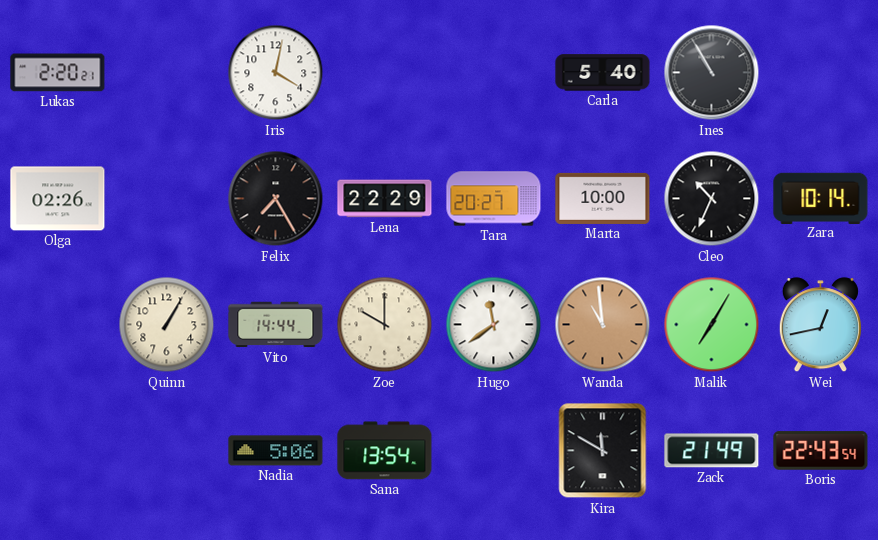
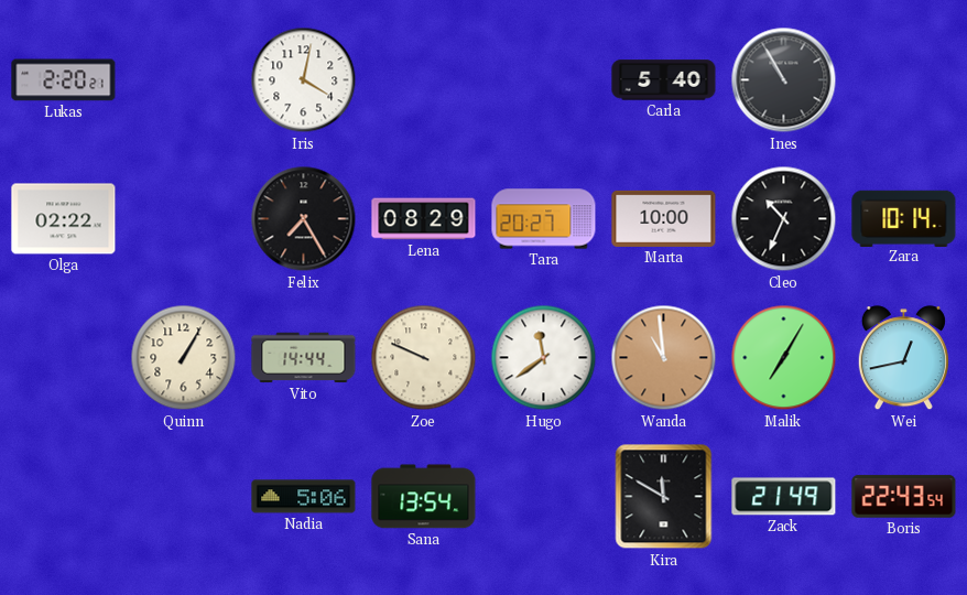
Olga: 02:26 -> 02:22
Lena: 22:29 -> 08:29
Zoe: 10:00 -> 9:49
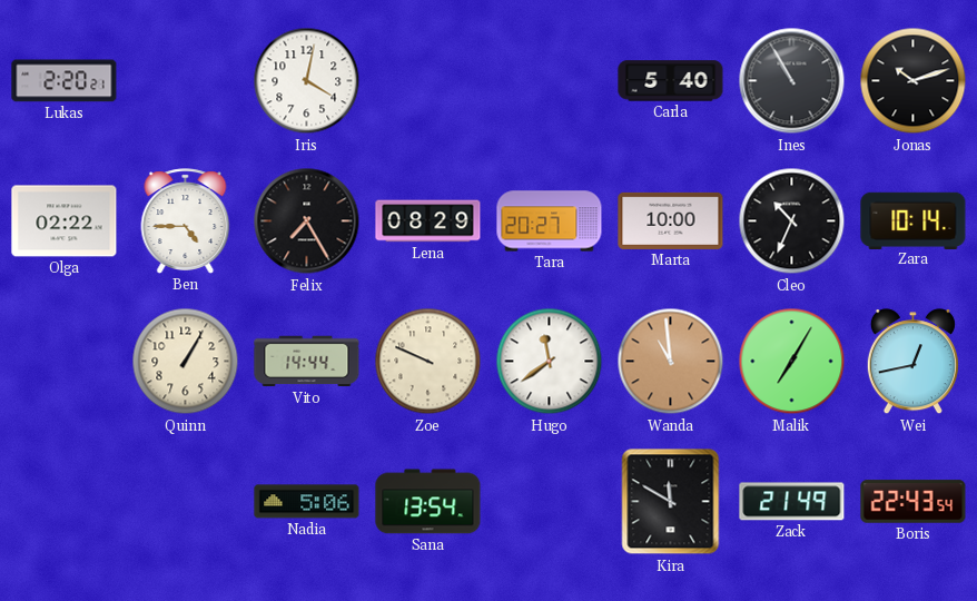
Jonas: none -> 10:12
Ben: none -> 4:45
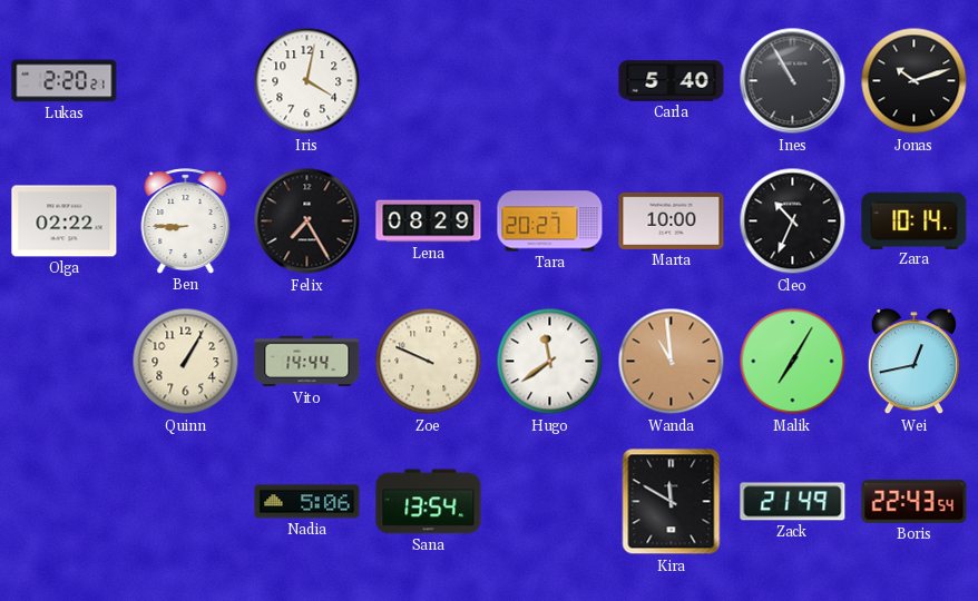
Ben: 4:45 -> 8:45
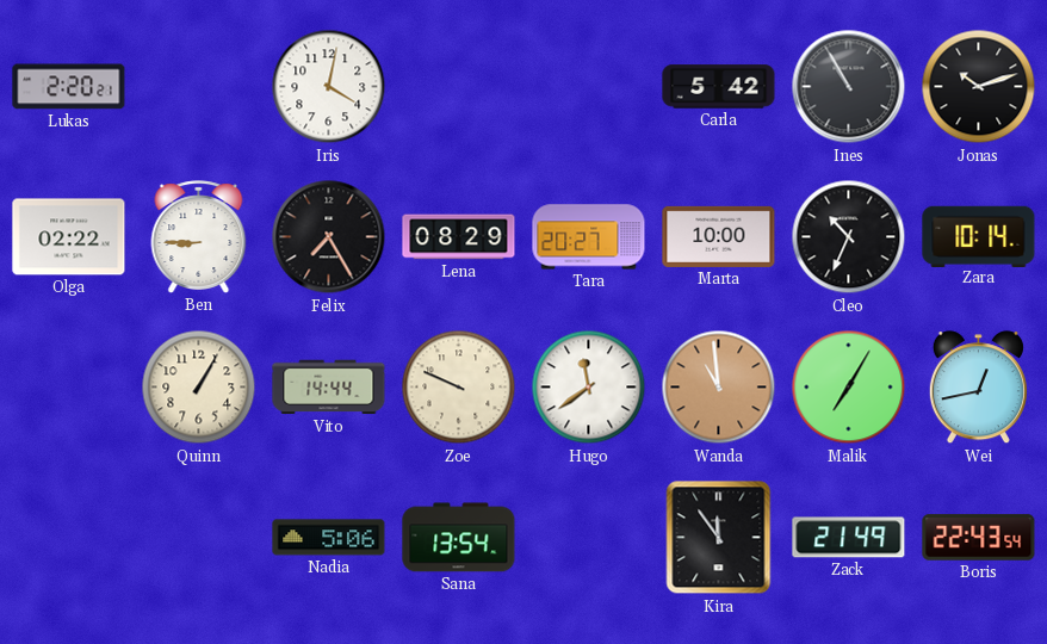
Carla: 5:40 -> 5:42
Kira: 11:50 -> 11:54
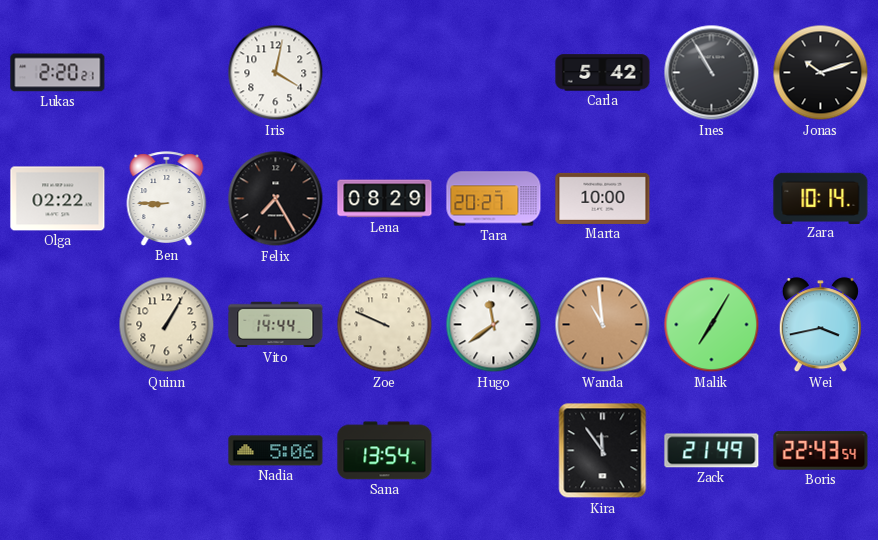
Cleo: 10:34 -> none
Wei: 12:43 -> 3:43
